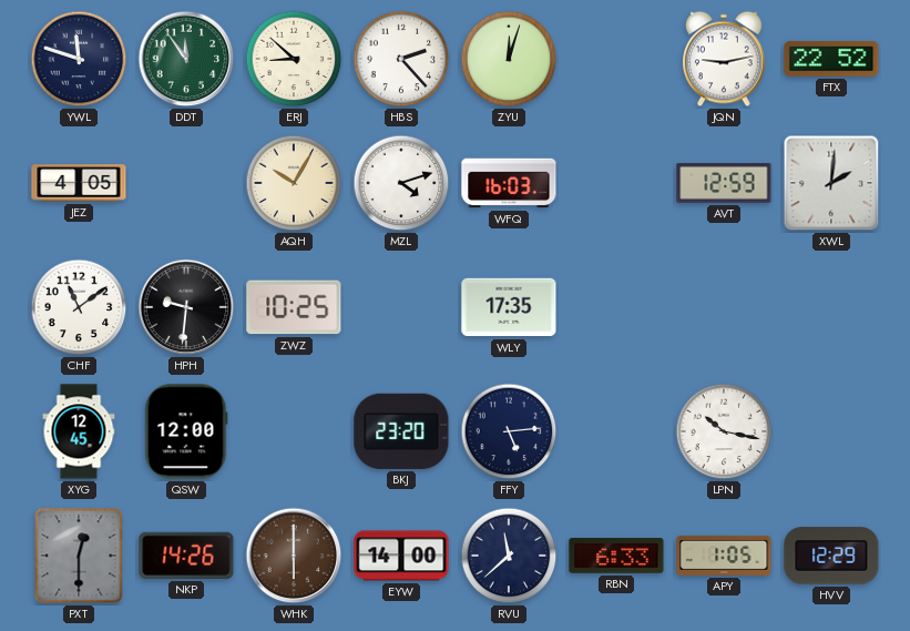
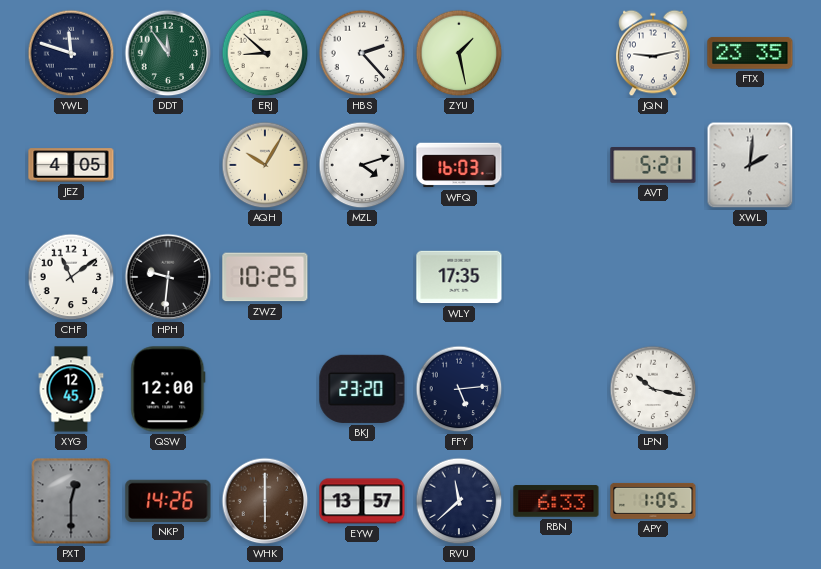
ZYU: 12:03 -> 1:28
FTX: 22:52 -> 23:35
AVT: 12:59 -> 5:21
EYW: 14:00 -> 13:57
HVV: 12:29 -> none
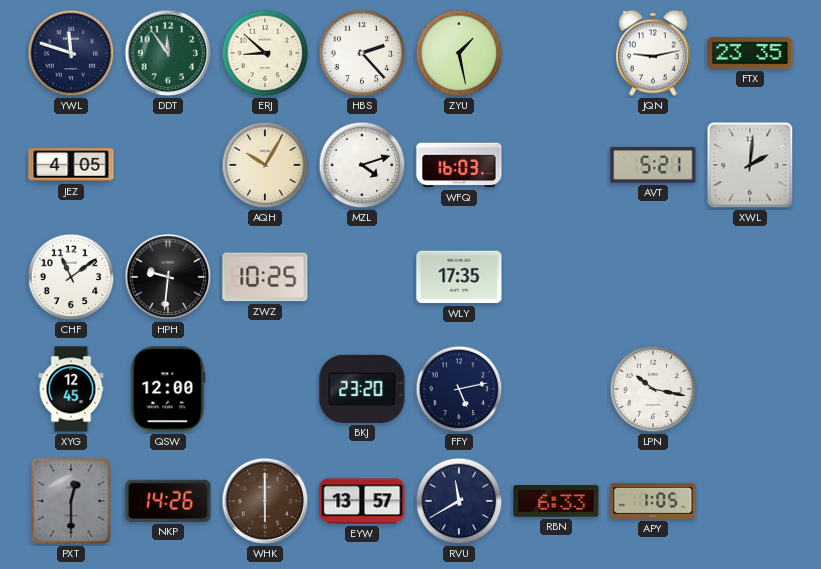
FFY: 5:14 -> 5:13
RVU: 11:38 -> 11:40
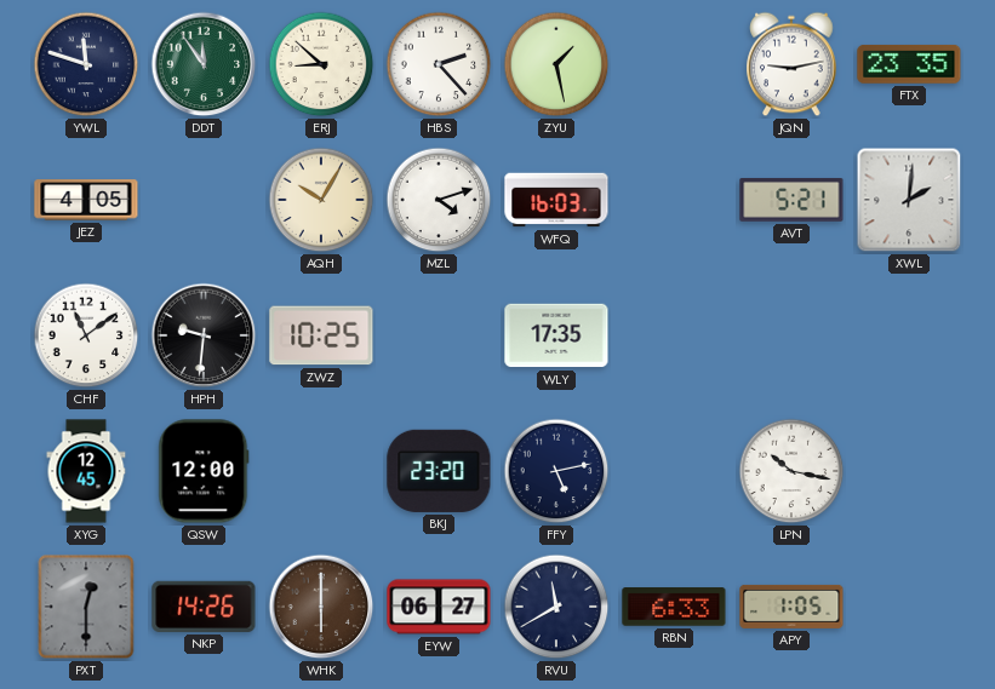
EYW: 13:57 -> 06:27
